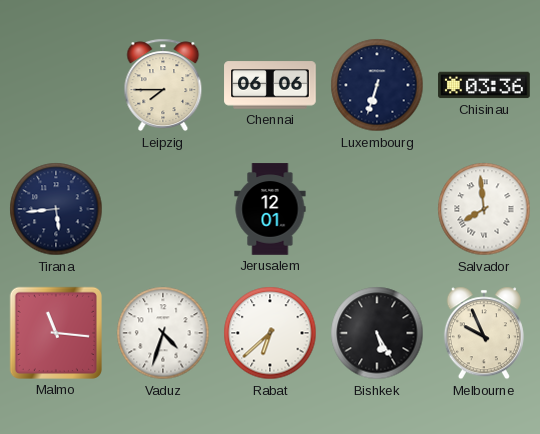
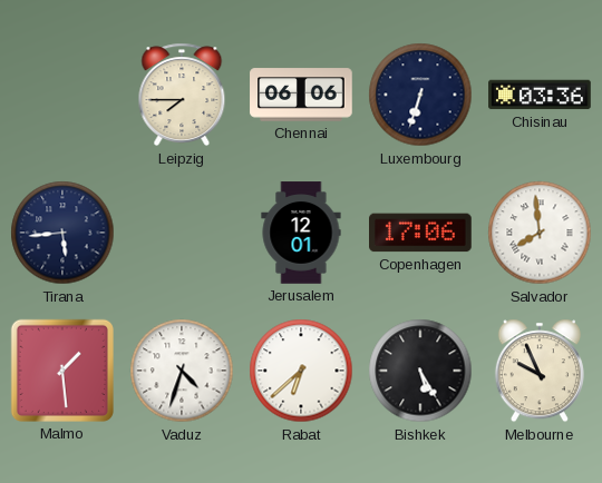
Copenhagen: none -> 17:06
Malmo: 11:16 -> 1:29
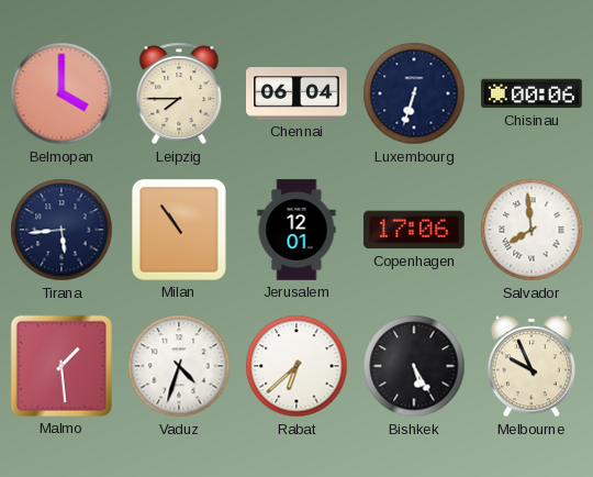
Belmopan: none -> 4:00
Chennai: 06:06 -> 06:04
Chisinau: 03:36 -> 00:06
Milan: none -> 10:54
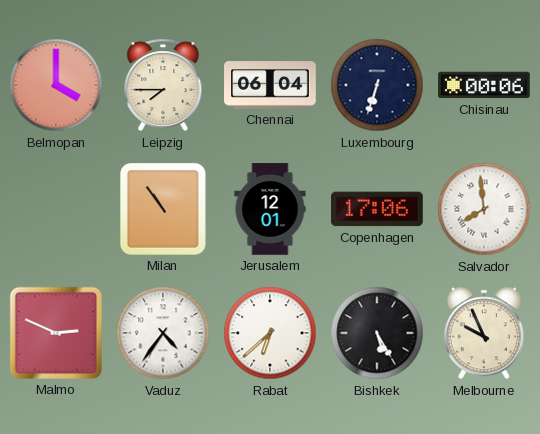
Tirana: 5:44 -> none
Malmo: 1:29 -> 2:49
Vaduz: 4:33 -> 4:36
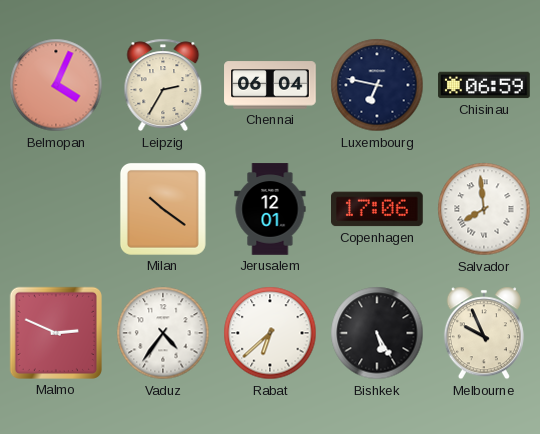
Belmopan: 4:00 -> 4:04
Leipzig: 7:45 -> 2:35
Luxembourg: 6:33 -> 6:47
Chisinau: 00:06 -> 06:59
Milan: 10:54 -> 10:21
